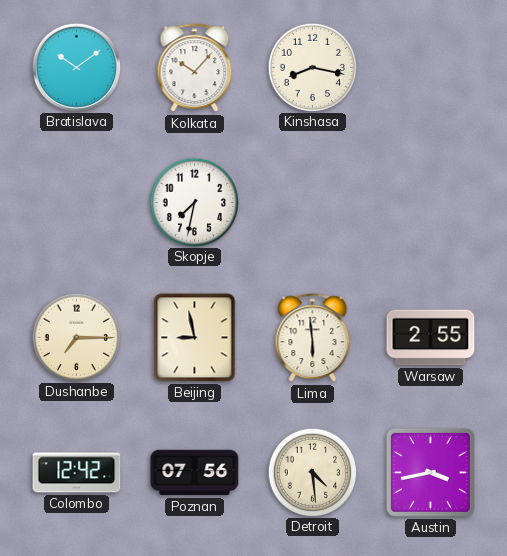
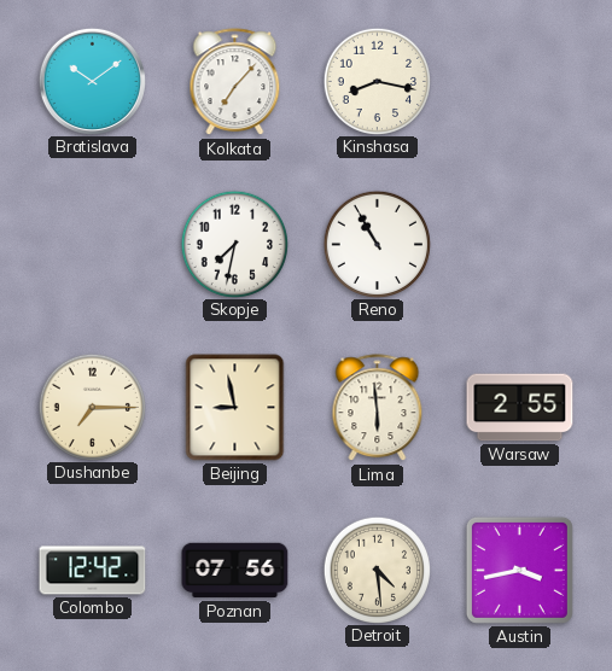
Kolkata: 10:07 -> 7:07
Reno: none -> 10:55
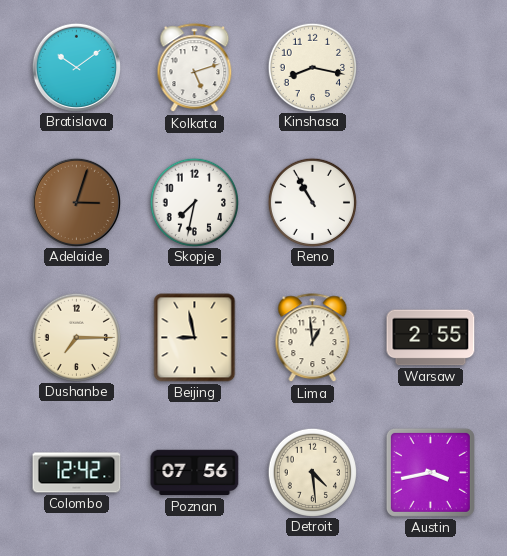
Kolkata: 7:07 -> 5:12
Adelaide: none -> 3:03
Lima: 5:59 -> 12:59
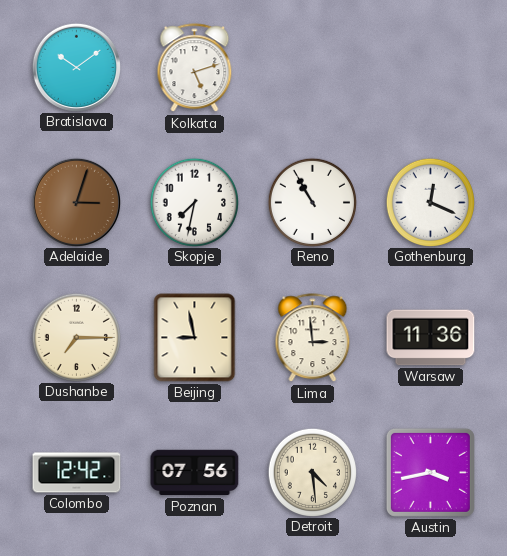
Kinshasa: 8:17 -> none
Gothenburg: none -> 12:19
Lima: 12:59 -> 2:59
Warsaw: 2:55 -> 11:36
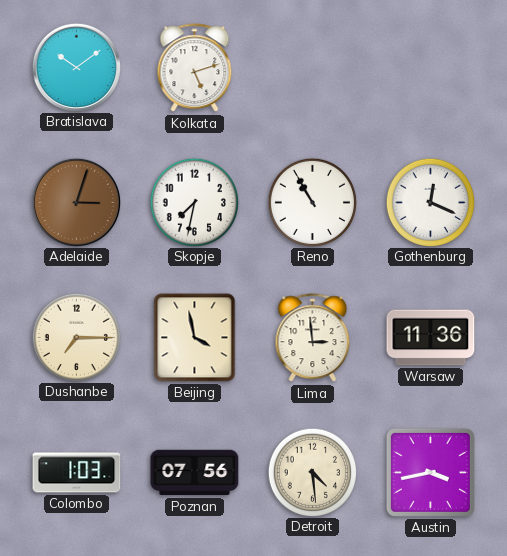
Beijing: 8:58 -> 3:58
Colombo: 12:42 -> 1:03
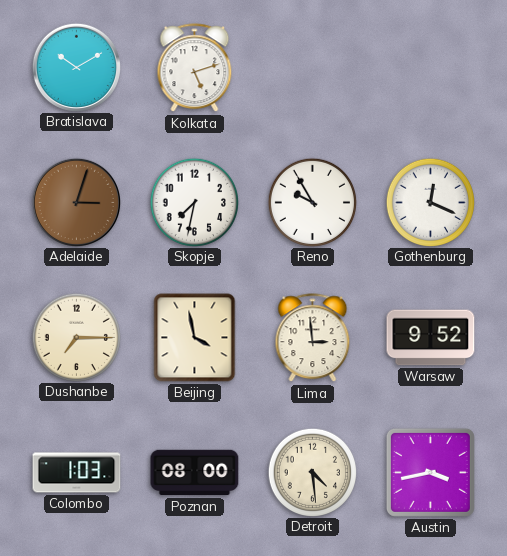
Bratislava: 10:09 -> 10:10
Reno: 10:55 -> 9:55
Warsaw: 11:36 -> 9:52
Poznan: 07:56 -> 08:00
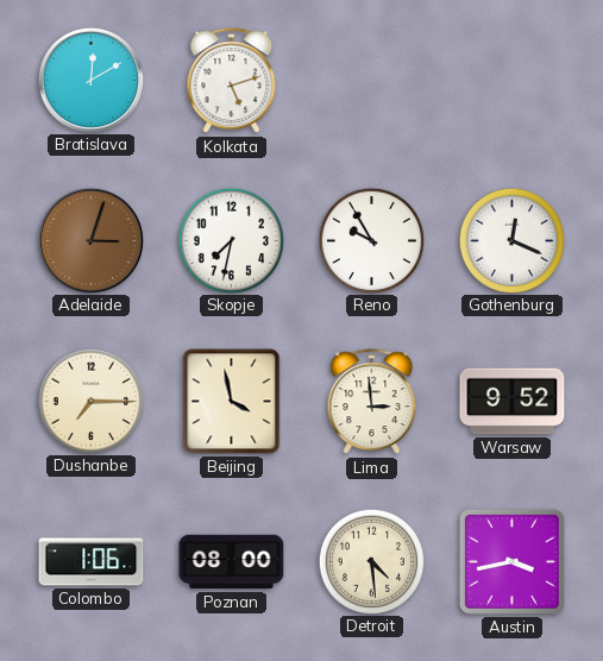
Bratislava: 10:10 -> 12:10
Colombo: 1:03 -> 1:06
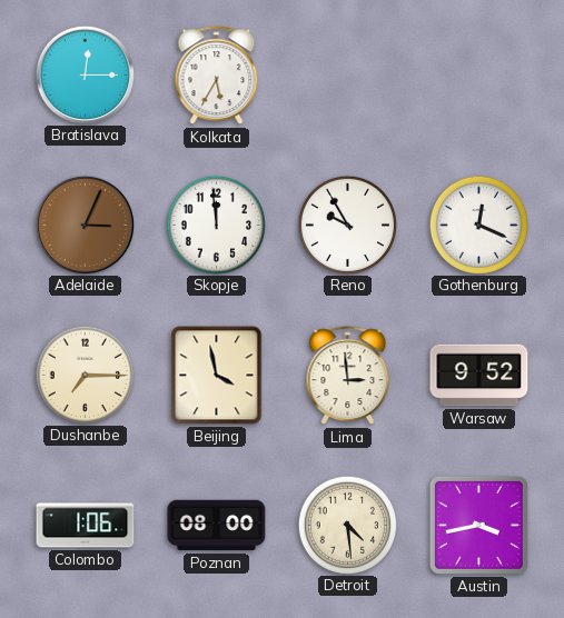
Bratislava: 12:10 -> 12:15
Kolkata: 5:12 -> 5:35
Adelaide: 3:03 -> 3:04
Skopje: 7:32 -> 11:59
